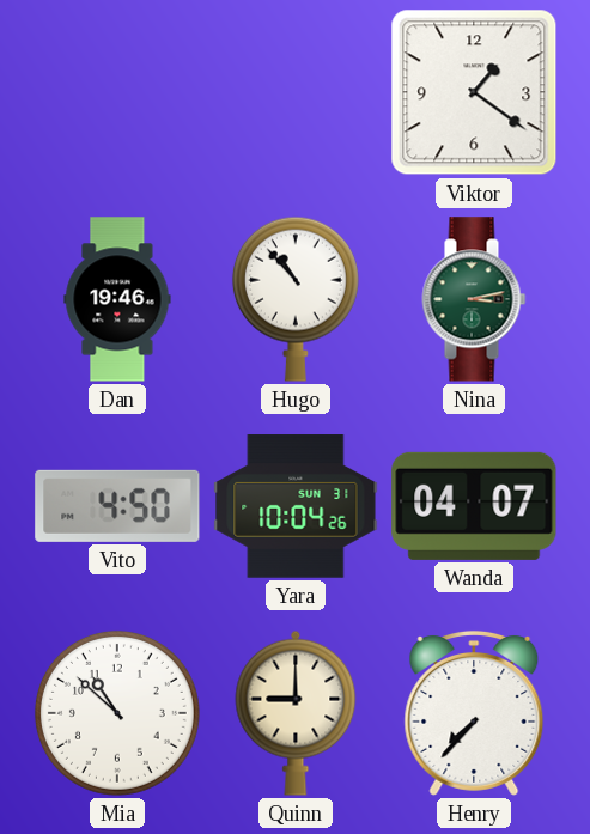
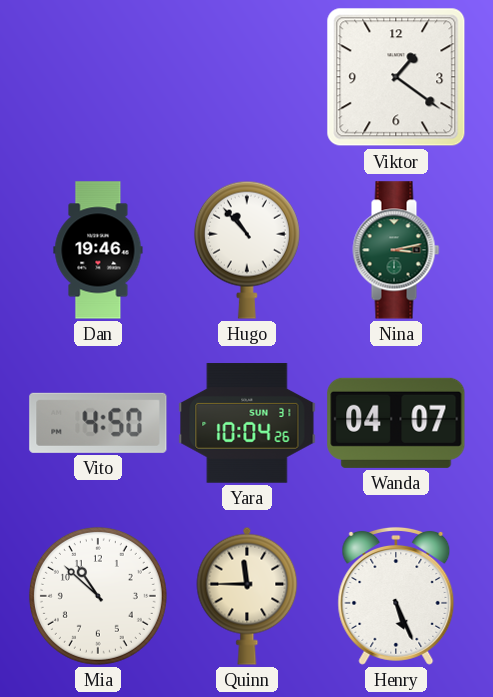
Quinn: 9:00 -> 11:45
Henry: 7:37 -> 5:26
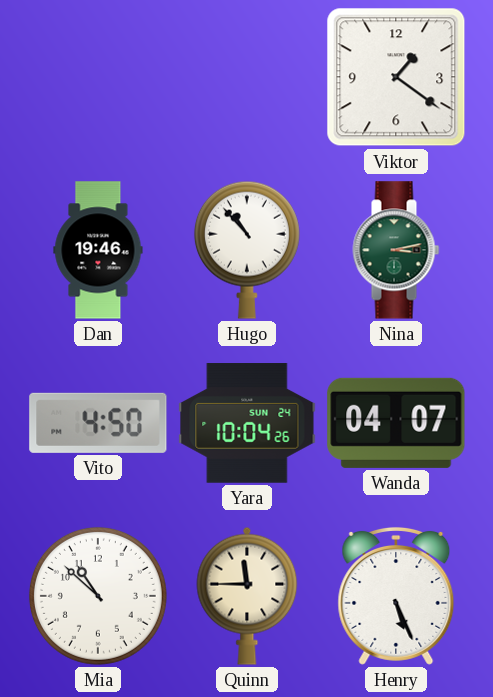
Yara date: SUN 31 -> SUN 24
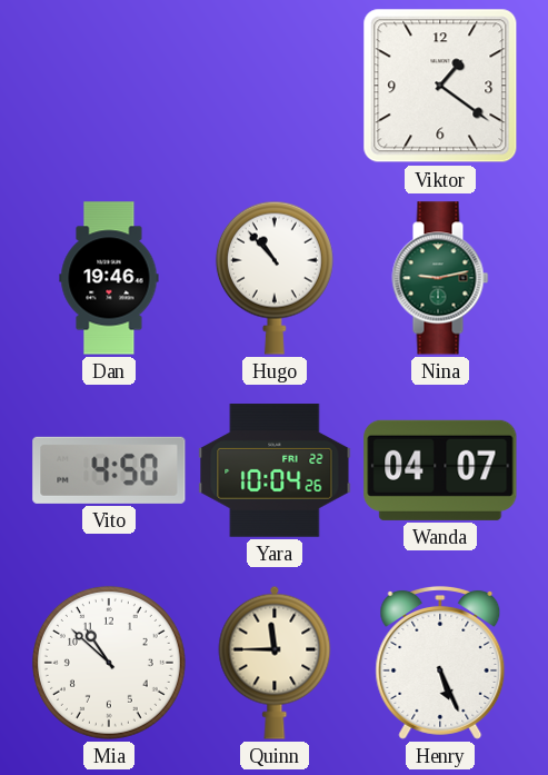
Nina: 3:13 -> 9:13
Yara date: SUN 24 -> FRI 22
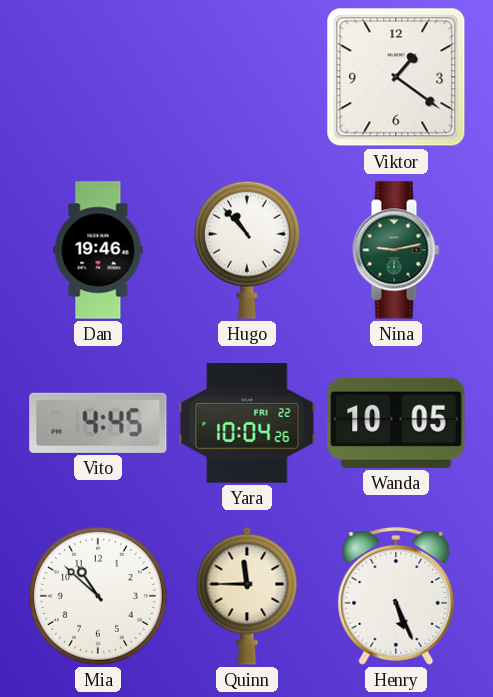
Vito: 4:50 -> 4:45
Wanda: 04:07 -> 10:05
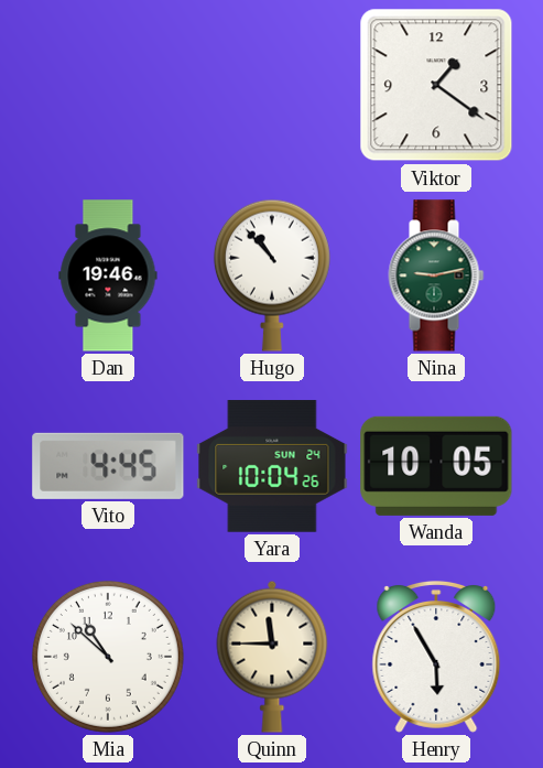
Yara date: FRI 22 -> SUN 24
Henry: 5:26 -> 5:55
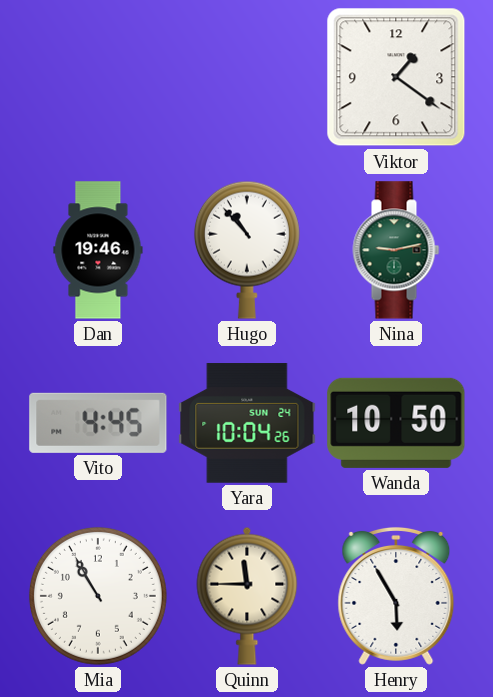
Wanda: 10:05 -> 10:50
Mia: 10:52 -> 10:55
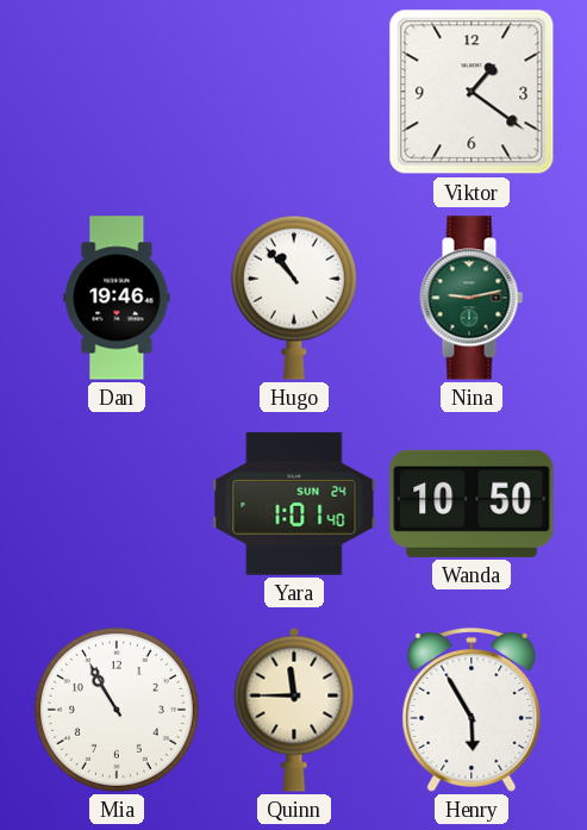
Vito: 4:45 -> none
Yara: 10:04 -> 1:01
